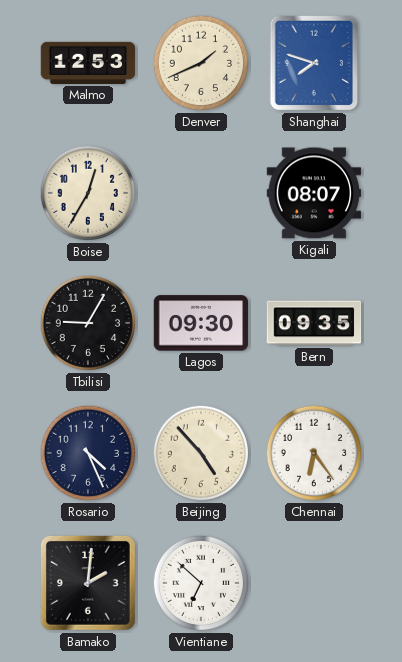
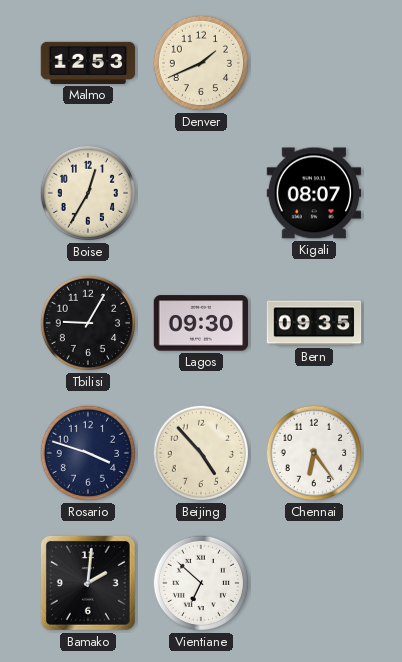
Shanghai: 7:48 -> none
Rosario: 4:26 -> 3:48
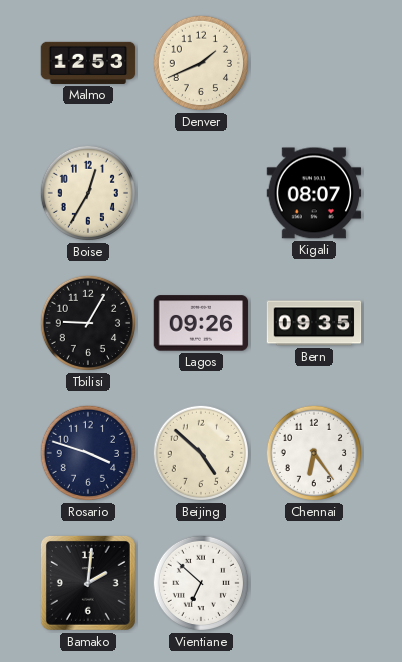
Lagos: 09:30 -> 09:26
Beijing: 4:53 -> 4:52
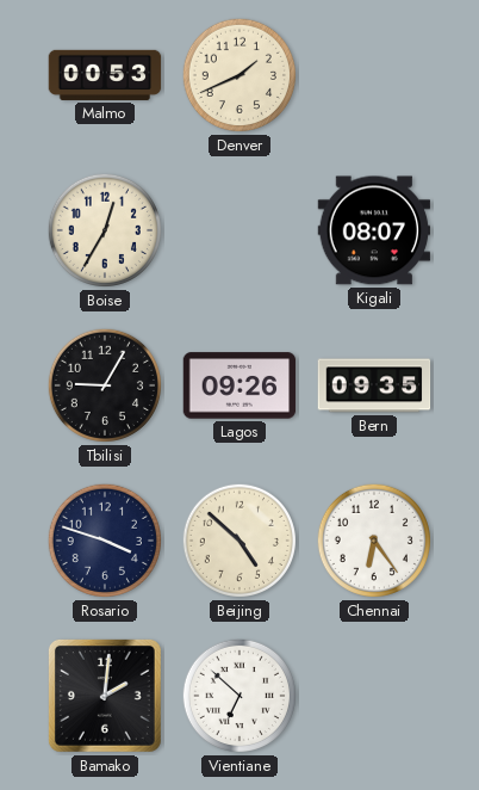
Malmo: 12:53 -> 00:53
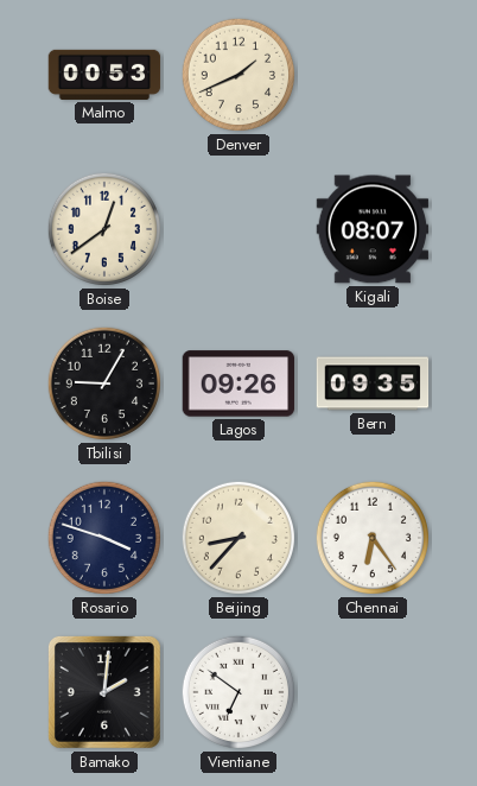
Boise: 12:35 -> 12:39
Beijing: 4:52 -> 8:37
Vientiane: 6:52 -> 6:51
